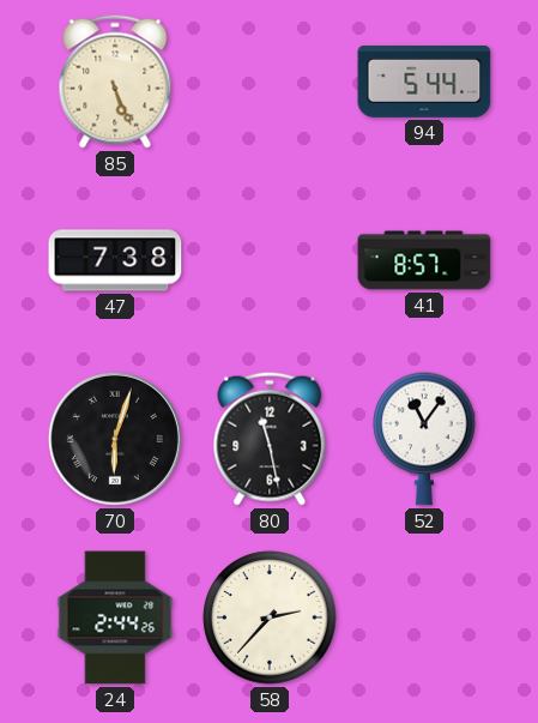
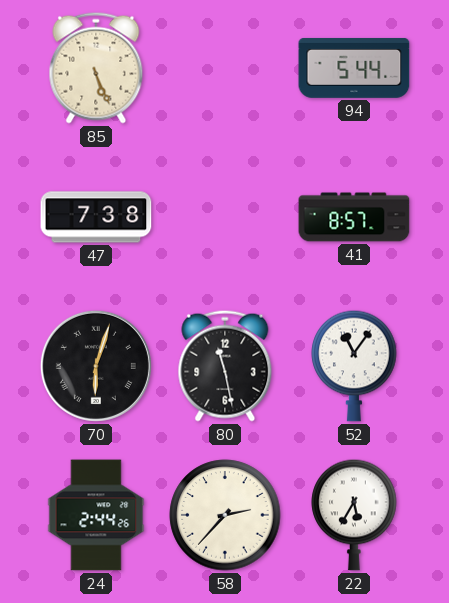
22: none -> 5:35
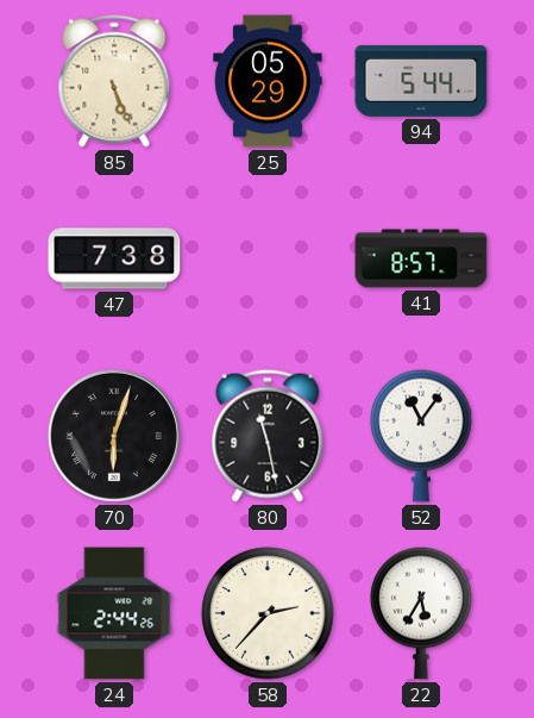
25: none -> 05:29
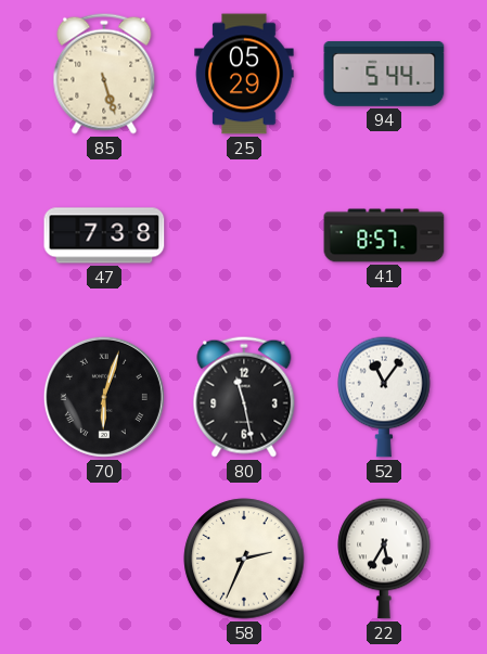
85: 5:26 -> 5:27
24: 2:44 -> none
58: 2:37 -> 2:34
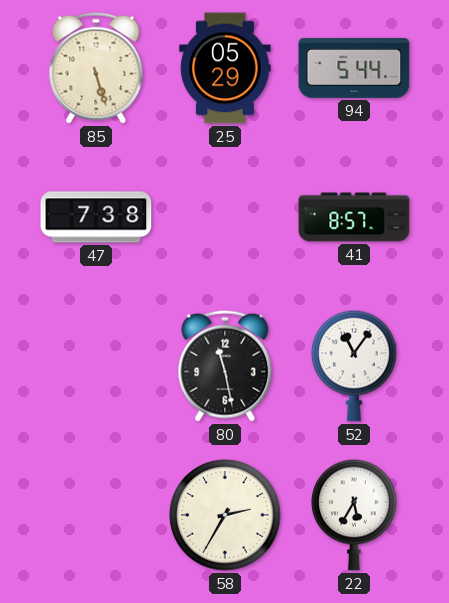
70: 6:03 -> none
58: 2:34 -> 2:35
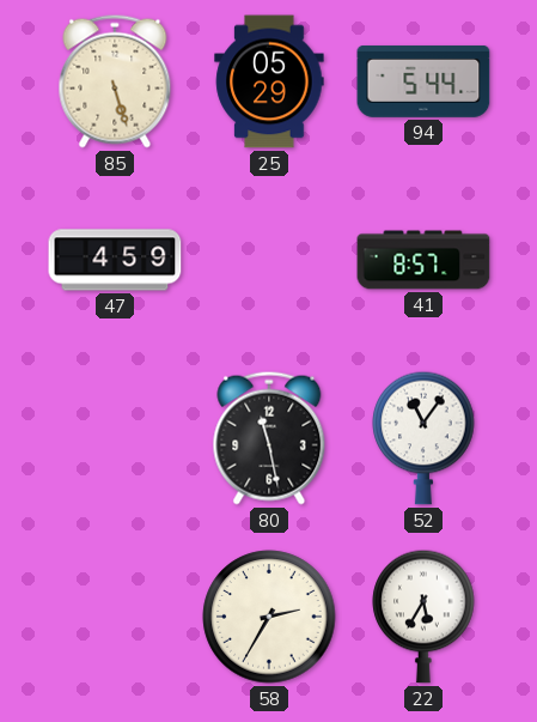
47: 7:38 -> 4:59
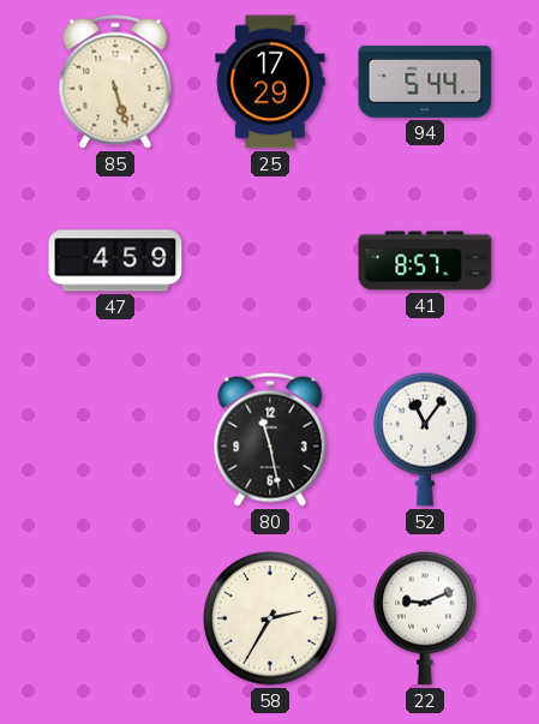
25: 05:29 -> 17:29
22: 5:35 -> 9:11
